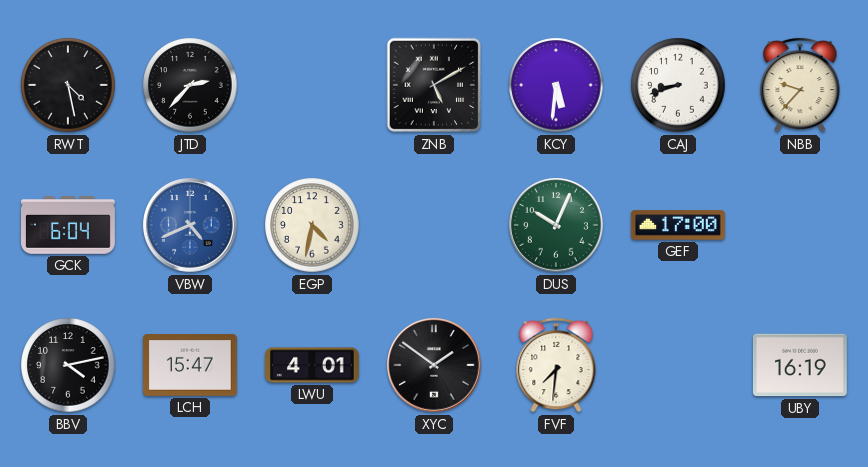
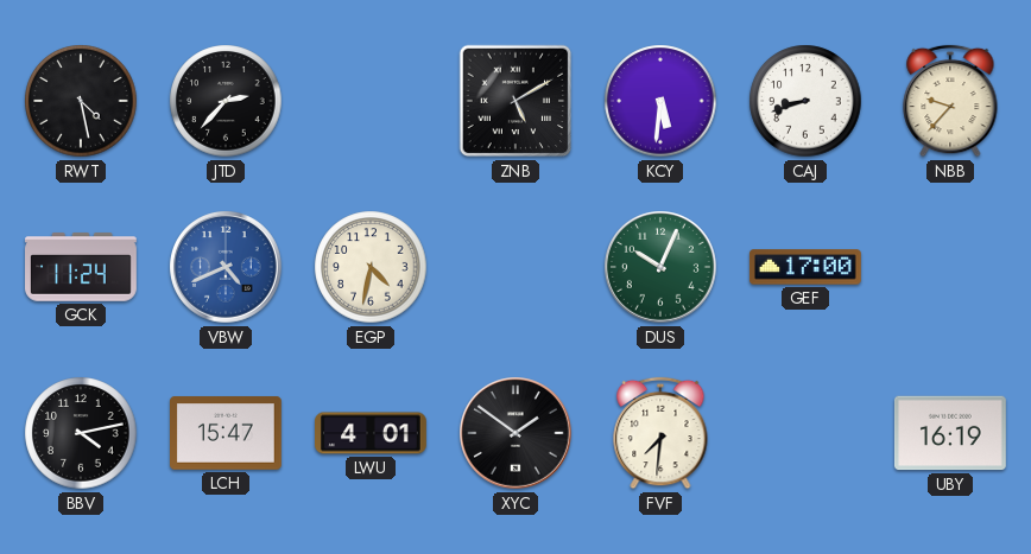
GCK: 6:04 -> 11:24
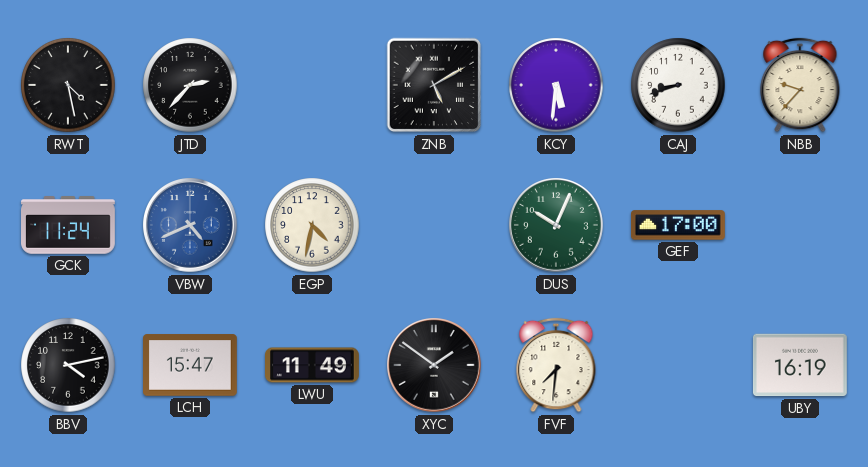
LWU: 4:01 -> 11:49
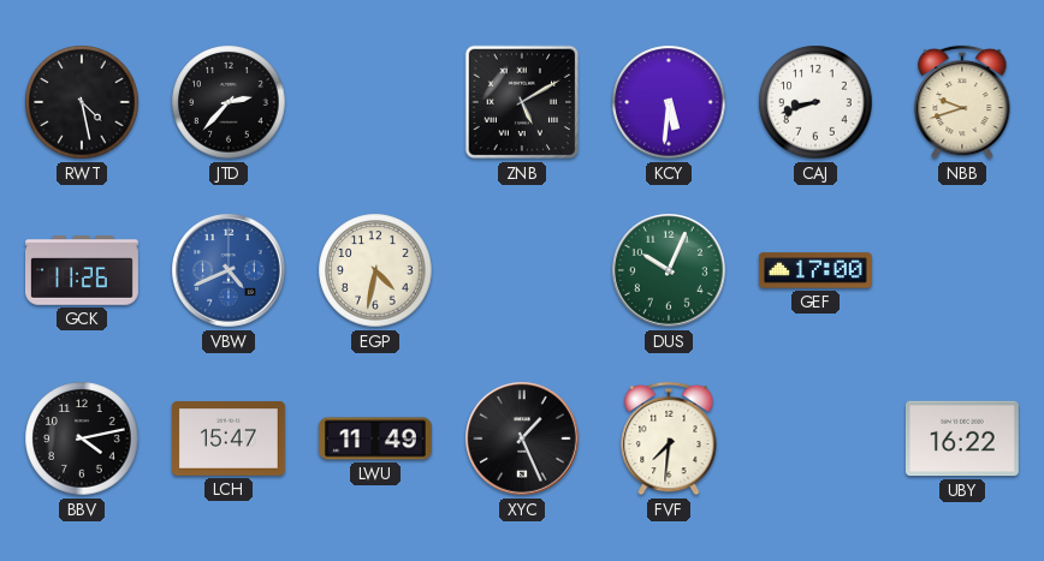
NBB: 9:37 -> 9:42
GCK: 11:24 -> 11:26
XYC: 1:51 -> 1:26
UBY: 16:19 -> 16:22
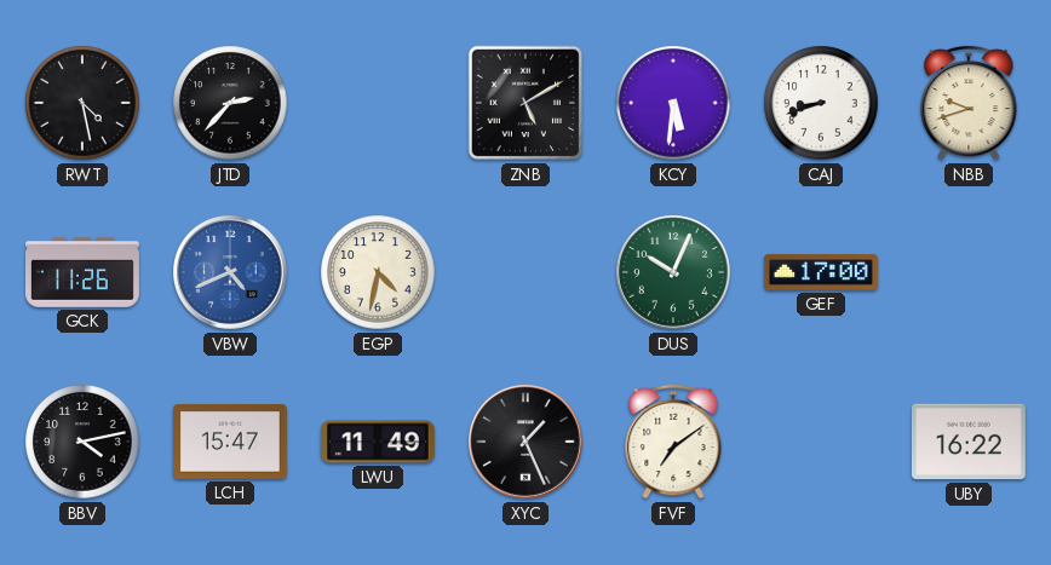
FVF: 7:31 -> 7:09
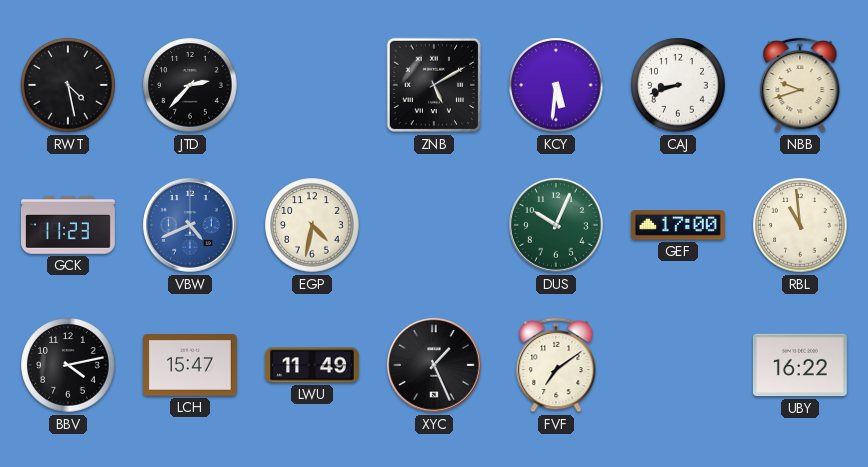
GCK: 11:26 -> 11:23
RBL: none -> 10:59
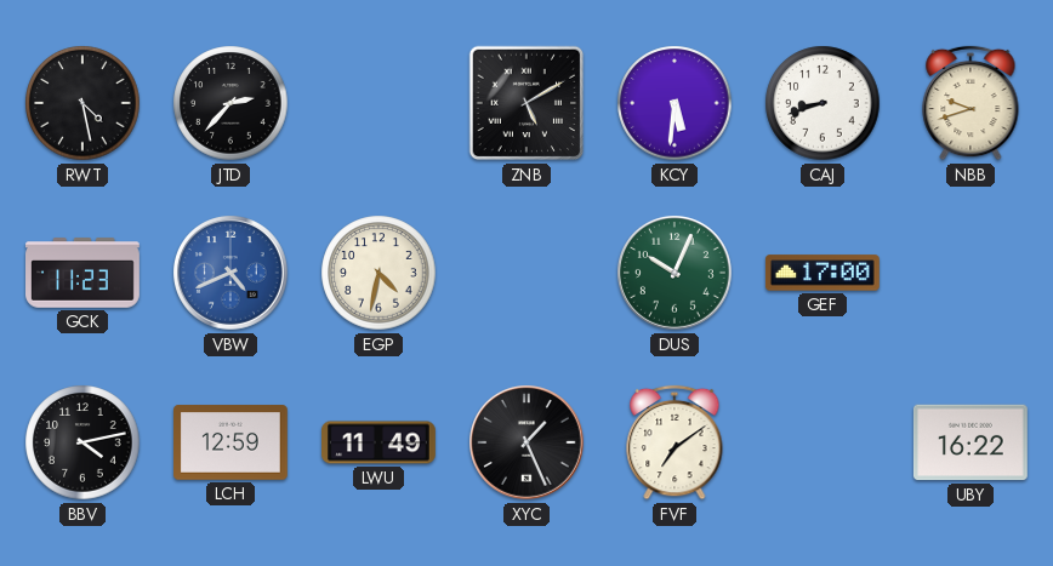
RBL: 10:59 -> none
LCH: 15:47 -> 12:59
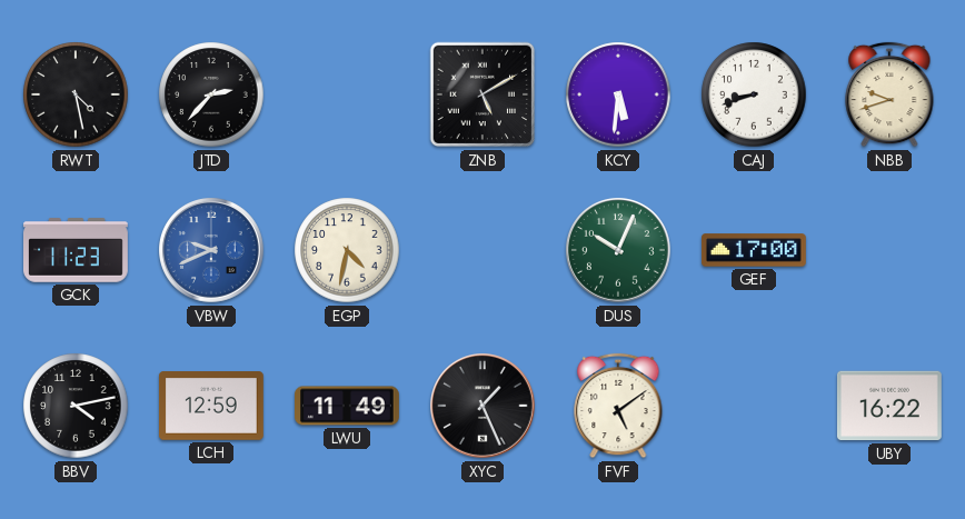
VBW: 4:41 -> 9:41
FVF: 7:09 -> 5:09
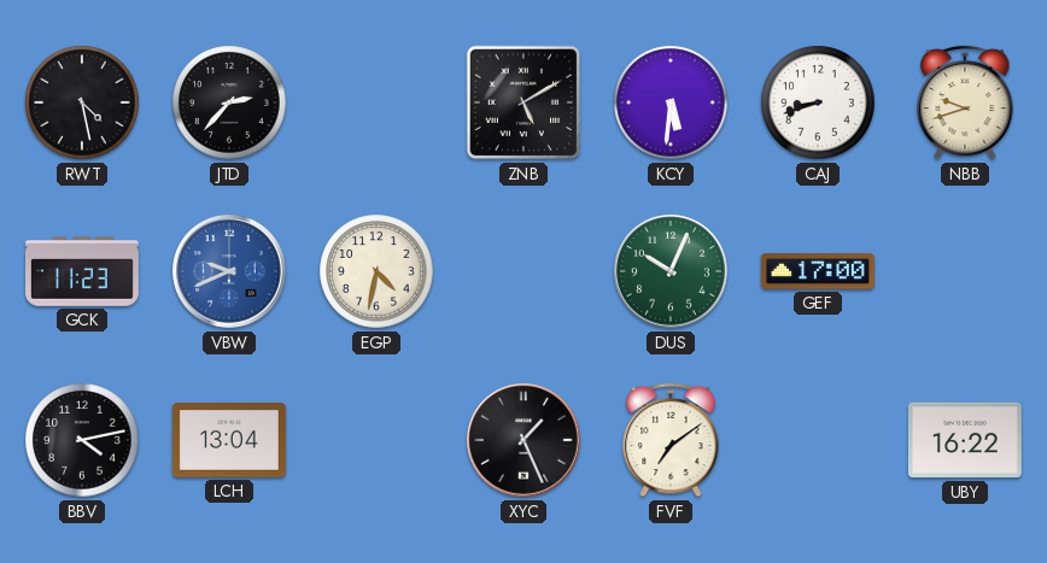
LCH: 12:59 -> 13:04
LWU: 11:49 -> none
FVF: 5:09 -> 7:09
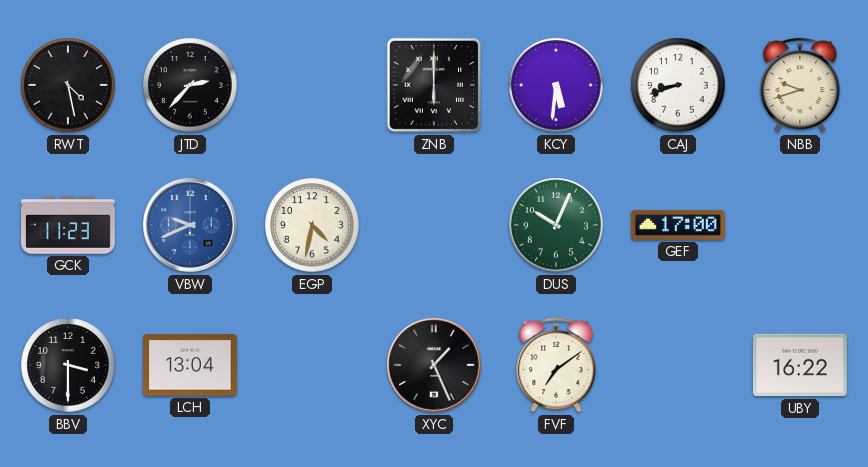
ZNB: 5:10 -> 6:00
BBV: 4:13 -> 3:30
